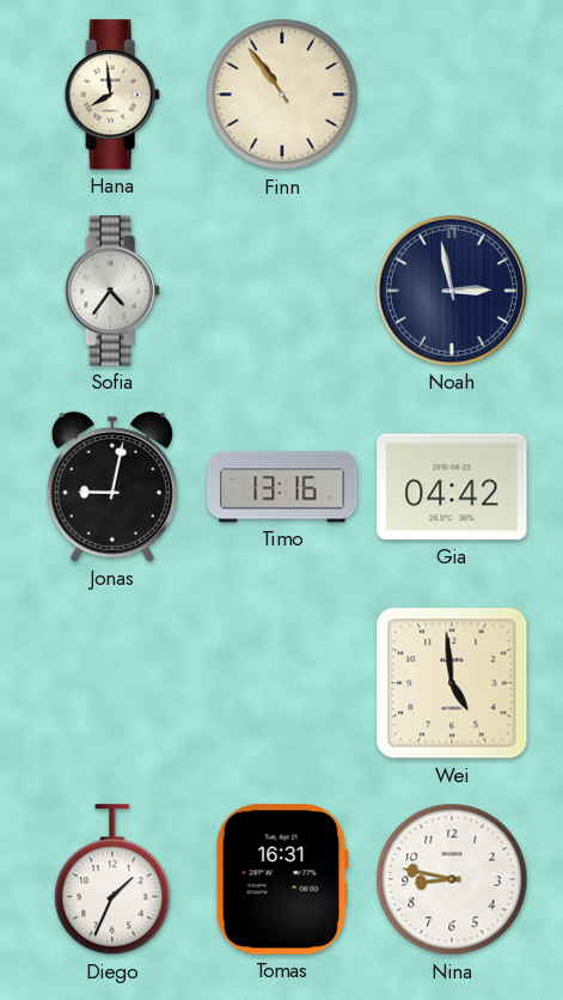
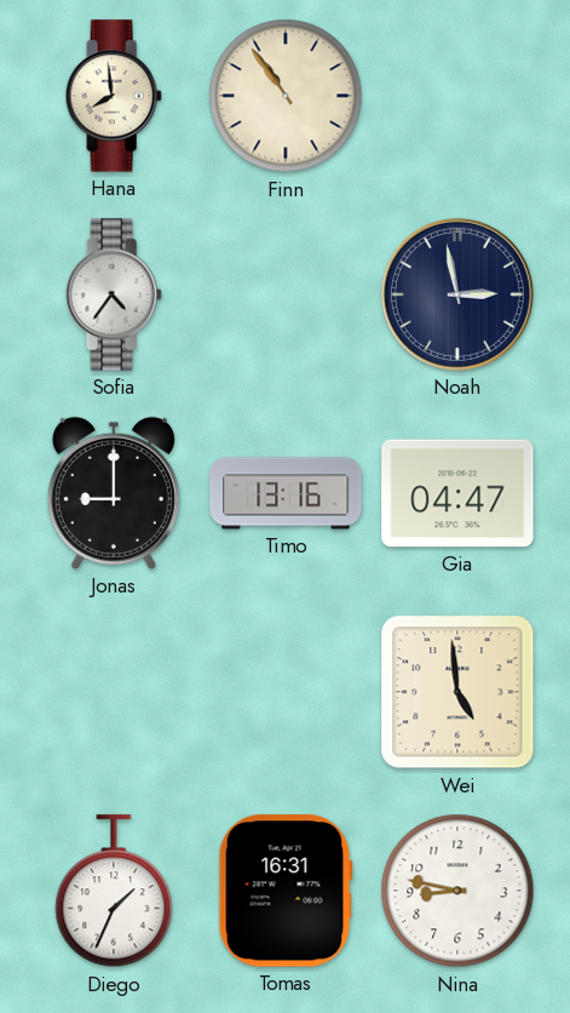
Jonas: 9:02 -> 9:00
Gia: 04:42 -> 04:47
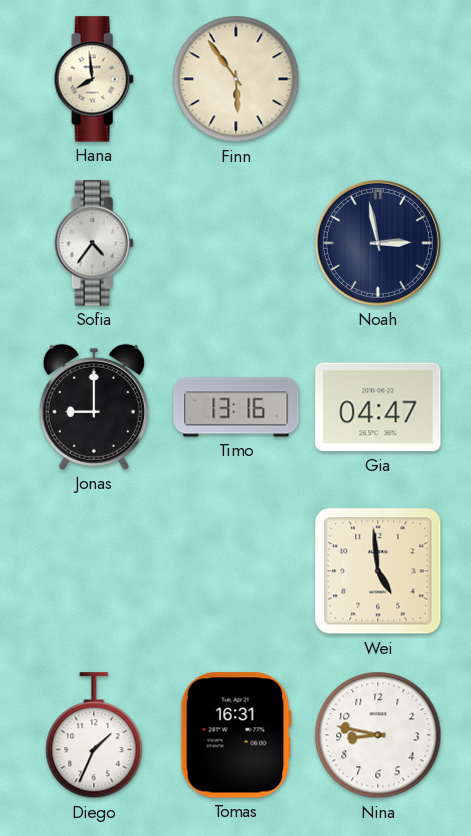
Finn: 10:54 -> 5:54
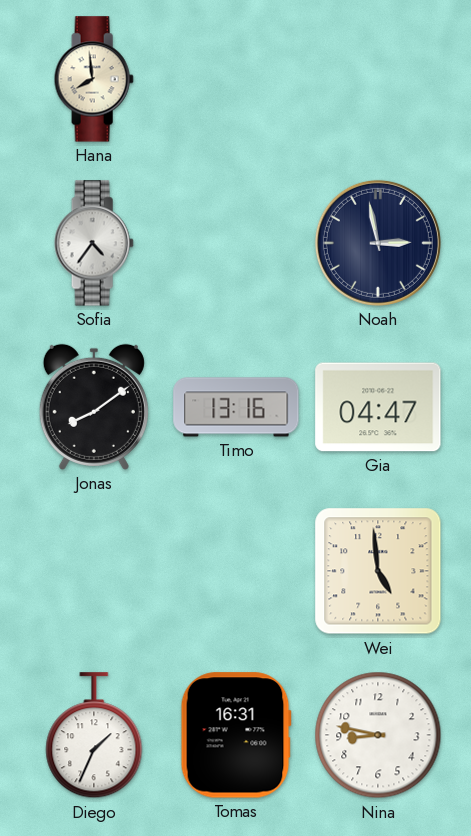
Finn: 5:54 -> none
Jonas: 9:00 -> 8:09
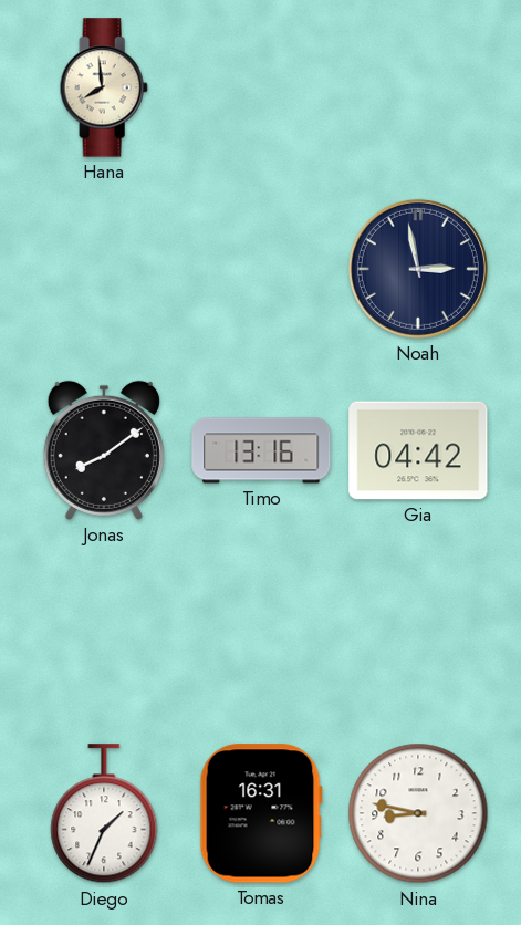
Sofia: 4:36 -> none
Gia: 04:47 -> 04:42
Wei: 4:59 -> none
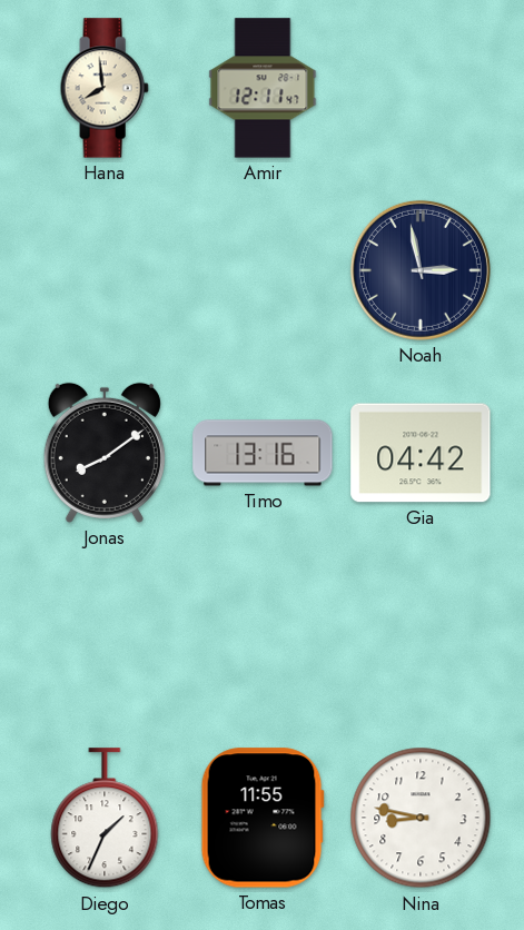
Amir: none -> 12:11
Tomas: 16:31 -> 11:55
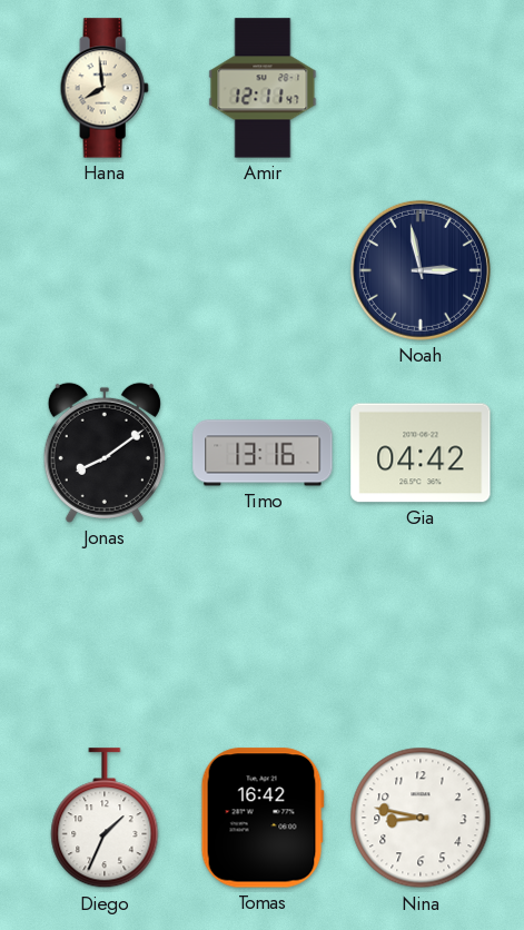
Tomas: 11:55 -> 16:42
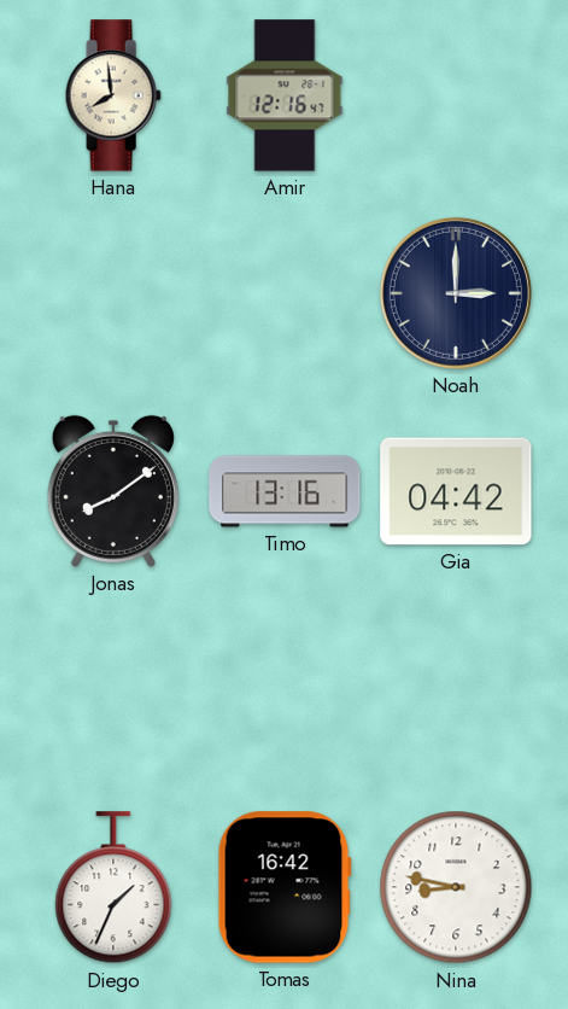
Amir: 12:11 -> 12:16
Noah: 2:58 -> 3:00
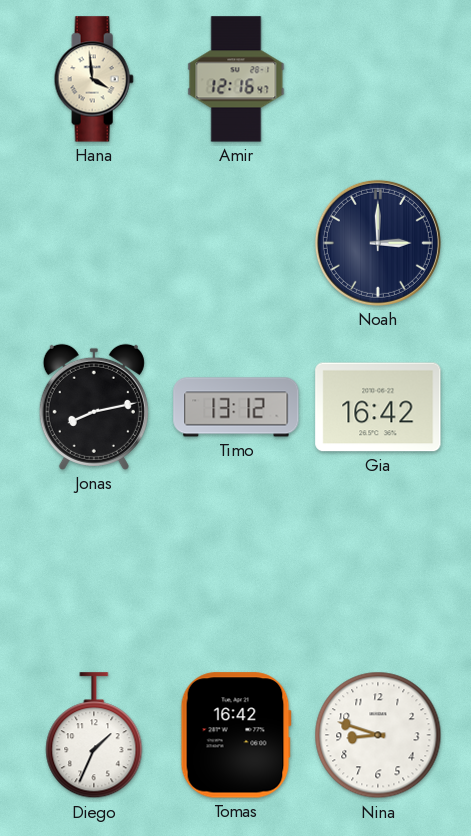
Hana: 7:59 -> 3:59
Jonas: 8:09 -> 8:13
Timo: 13:16 -> 13:12
Gia: 04:42 -> 16:42
Nina: 8:47 -> 8:48
